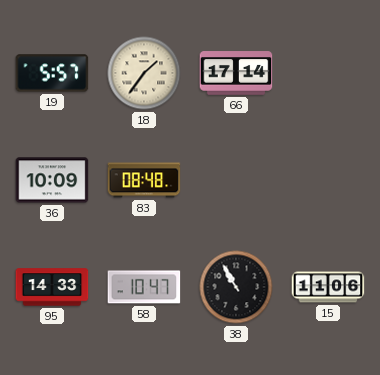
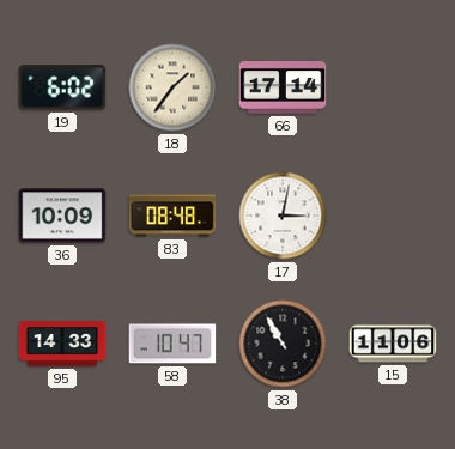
19: 5:57 -> 6:02
17: none -> 3:02
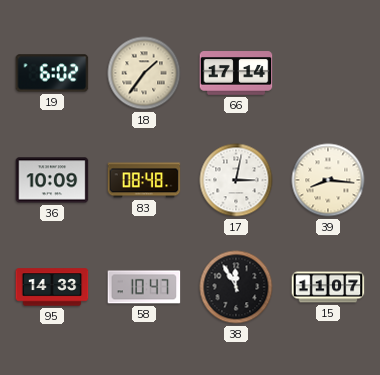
39: none -> 8:16
38: 10:55 -> 11:55
15: 11:06 -> 11:07
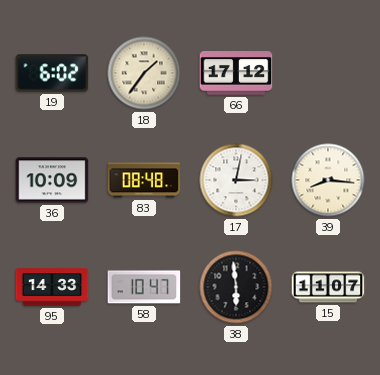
66: 17:14 -> 17:12
38: 11:55 -> 5:59
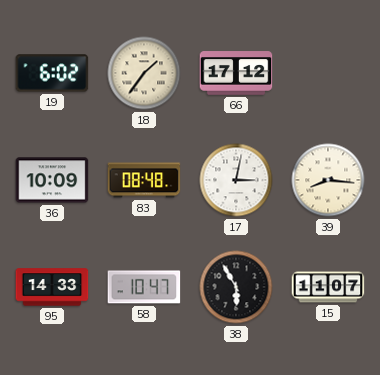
38: 5:59 -> 5:55
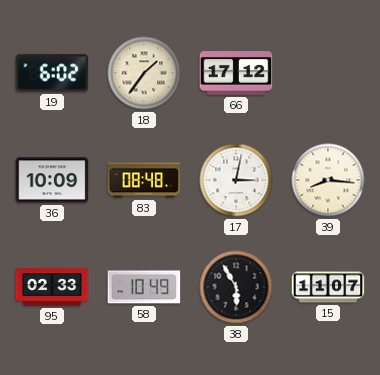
95: 14:33 -> 02:33
58: 10:47 -> 10:49
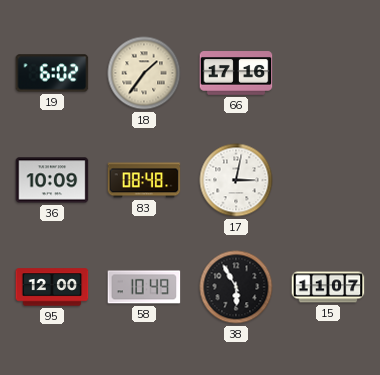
66: 17:12 -> 17:16
39: 8:16 -> none
95: 02:33 -> 12:00
